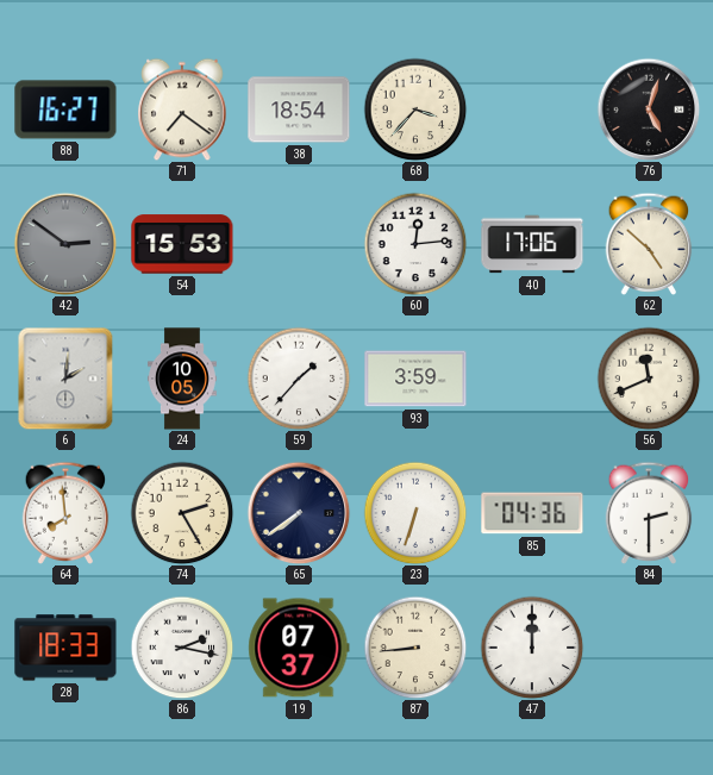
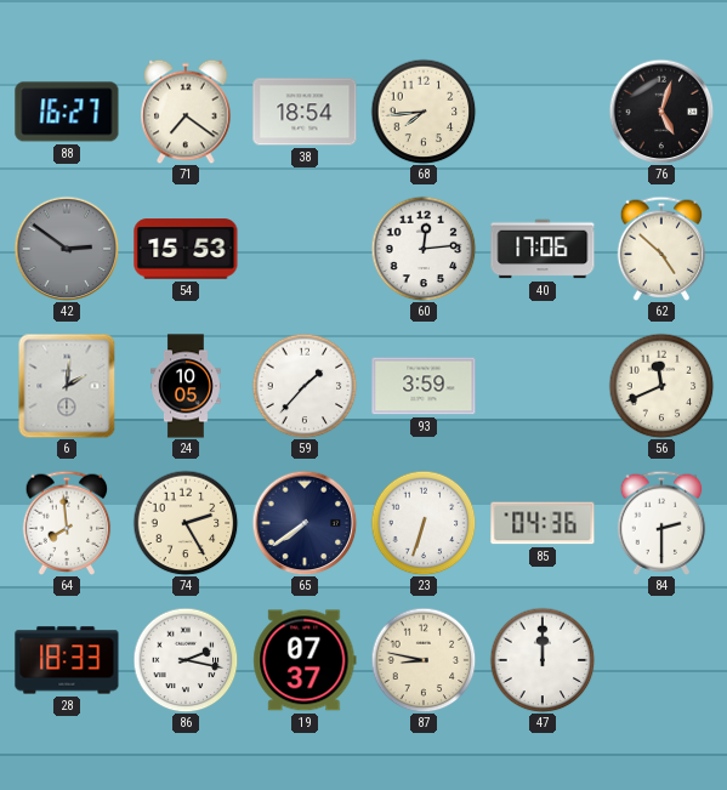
68: 3:37 -> 7:44
87: 8:44 -> 8:47
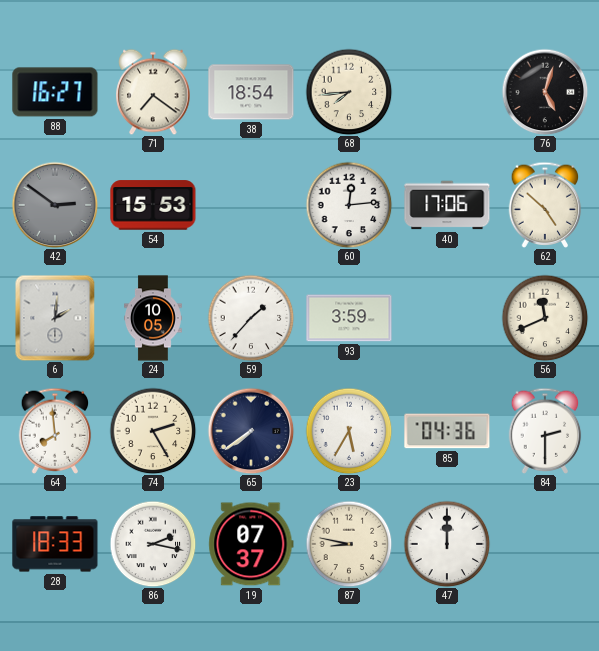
23: 6:33 -> 5:35
